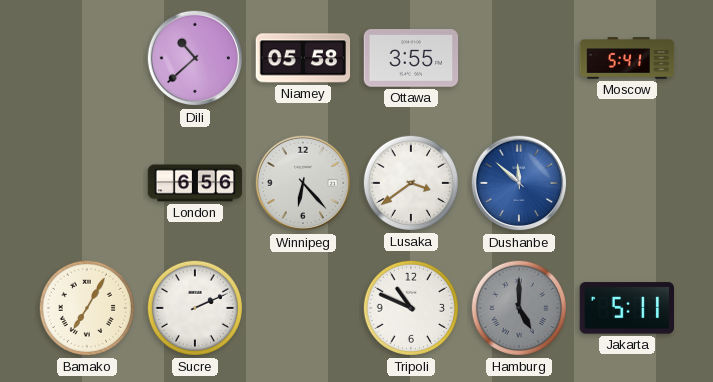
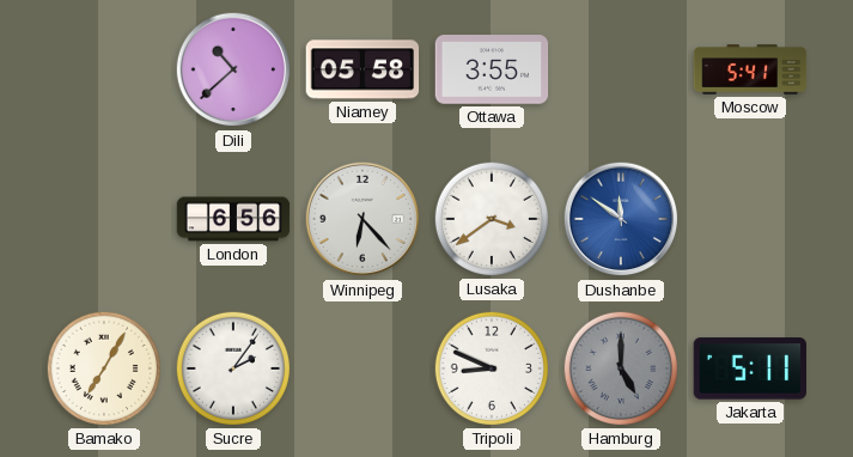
Dushanbe: 11:52 -> 11:51
Sucre: 2:11 -> 2:06
Tripoli: 10:49 -> 8:49
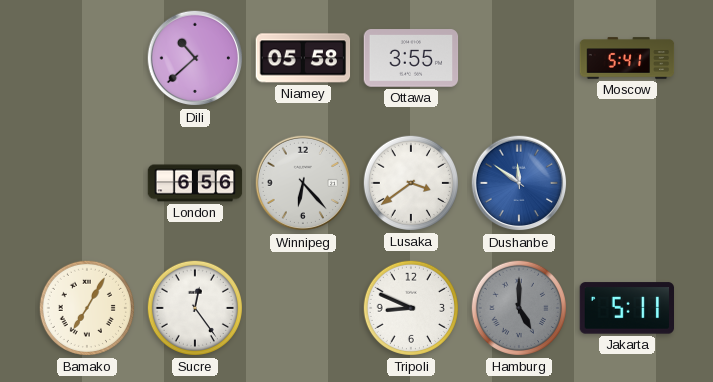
Sucre: 2:06 -> 12:24
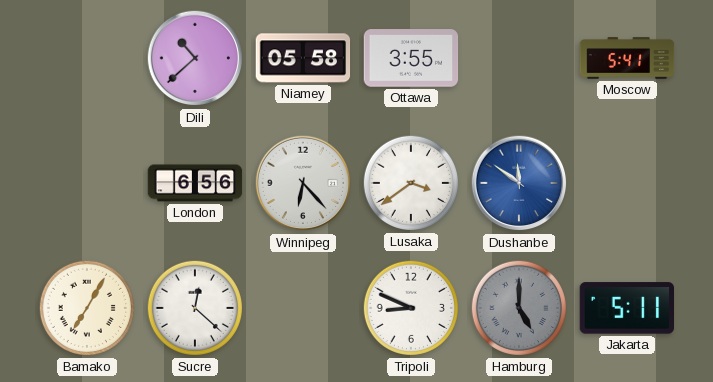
Sucre: 12:24 -> 12:22
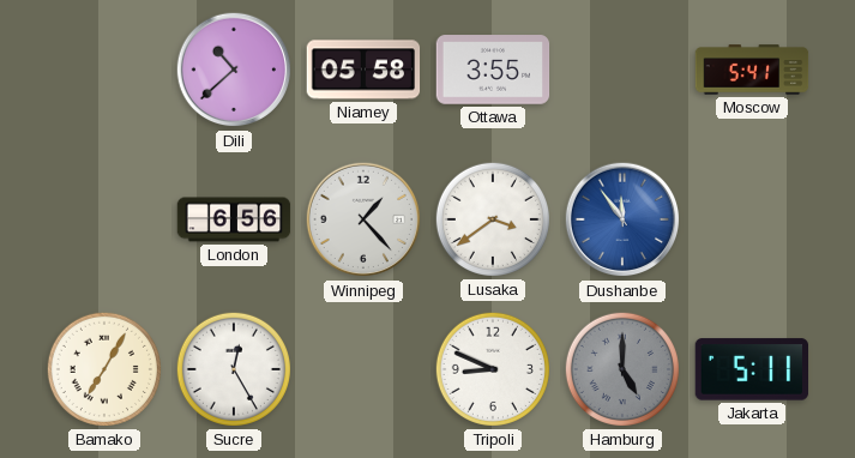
Winnipeg: 6:23 -> 1:23
Dushanbe: 11:51 -> 11:54
Sucre: 12:22 -> 12:25
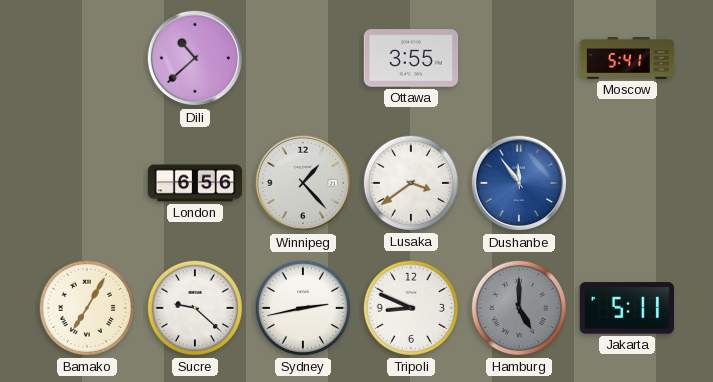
Niamey: 05:58 -> none
Sucre: 12:25 -> 9:22
Sydney: none -> 2:43
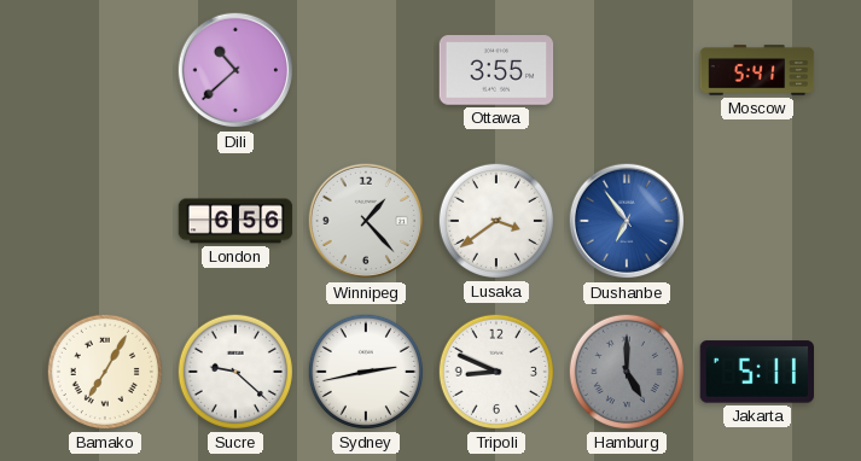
Dushanbe: 11:54 -> 6:54
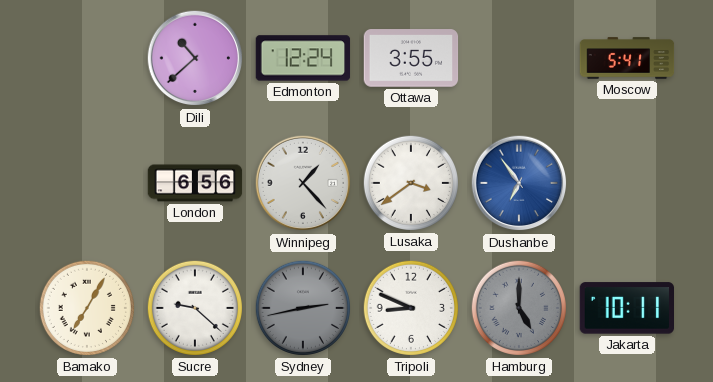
Edmonton: none -> 12:24
Sydney dial: white -> grey
Jakarta: 5:11 -> 10:11
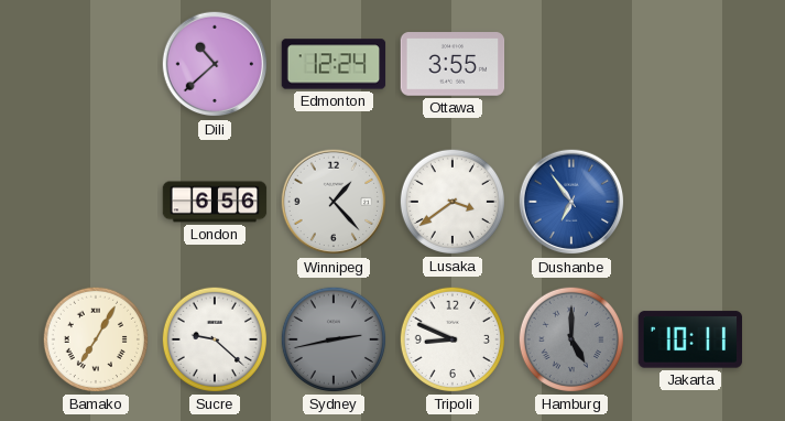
Moscow: 5:41 -> none
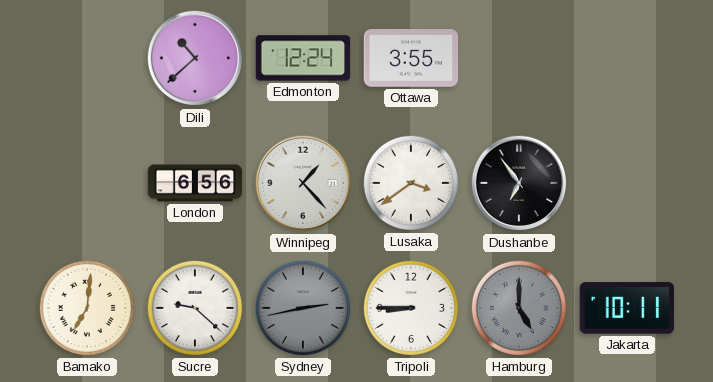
Dushanbe dial: blue -> black
Bamako: 7:05 -> 7:01
Tripoli: 8:49 -> 8:45
